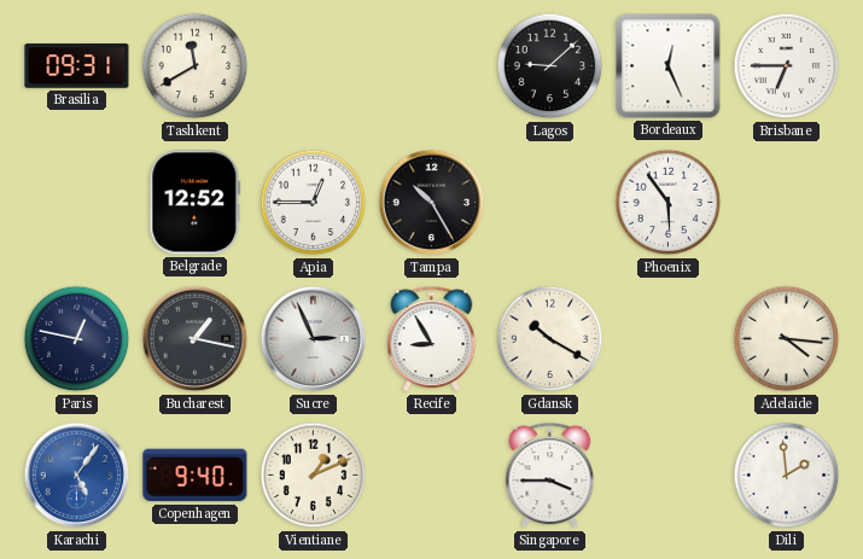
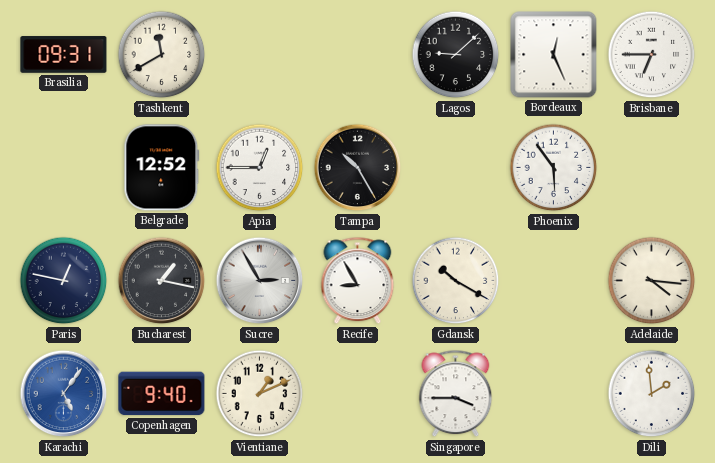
Sucre: 2:56 -> 2:55
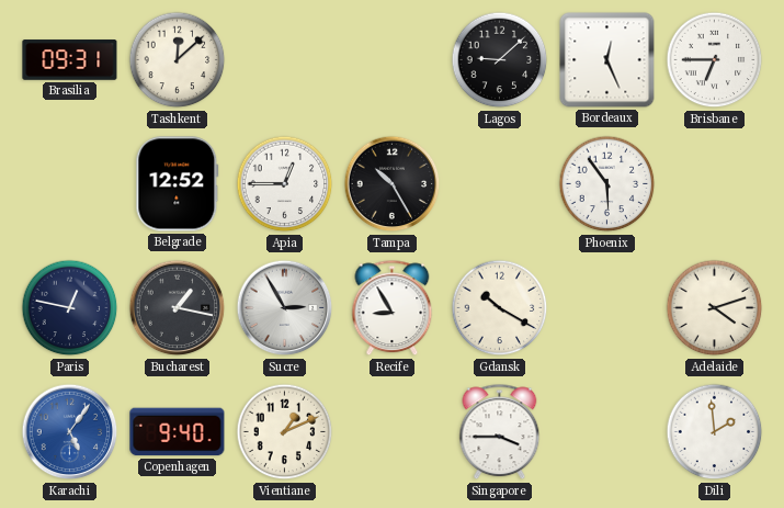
Tashkent: 11:40 -> 12:08
Adelaide: 4:16 -> 4:12
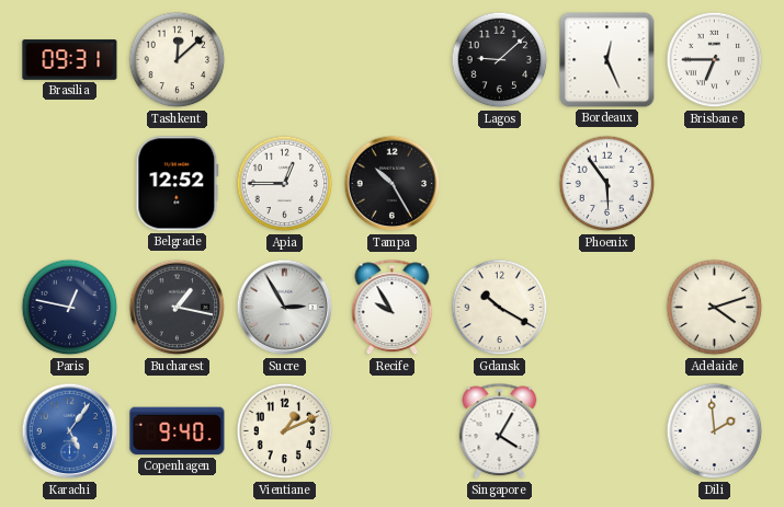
Recife: 8:55 -> 9:55
Singapore: 3:45 -> 4:05
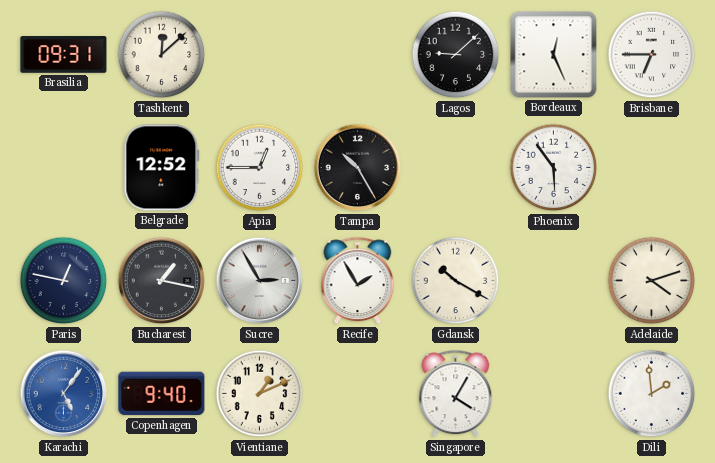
Recife: 9:55 -> 1:55
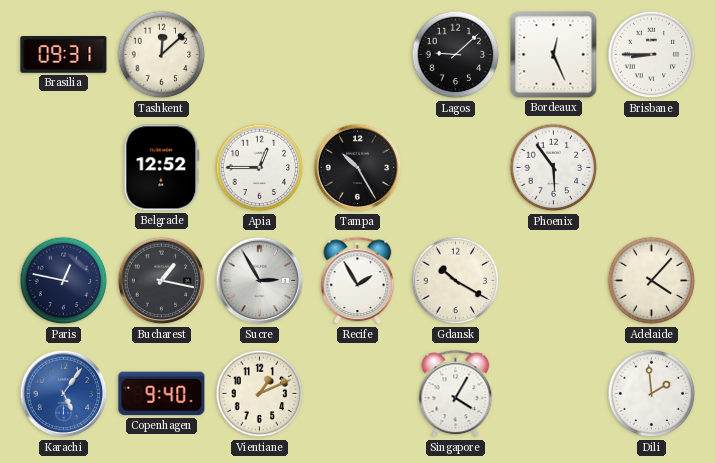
Brisbane: 6:45 -> 8:45
Adelaide: 4:12 -> 4:07
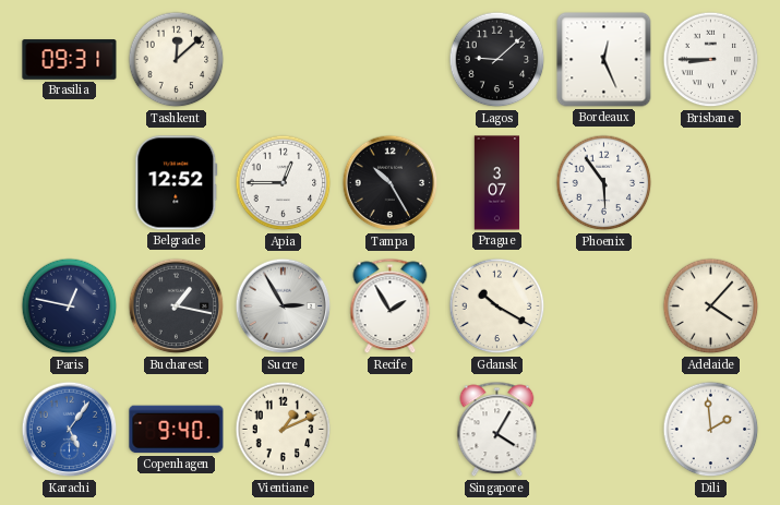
Prague: none -> 3:07
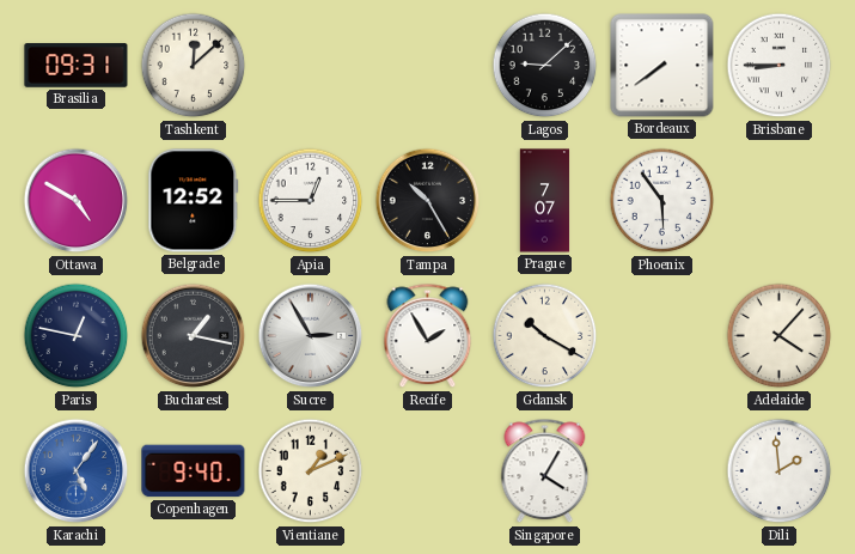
Bordeaux: 12:26 -> 7:39
Ottawa: none -> 4:50
Prague: 3:07 -> 7:07
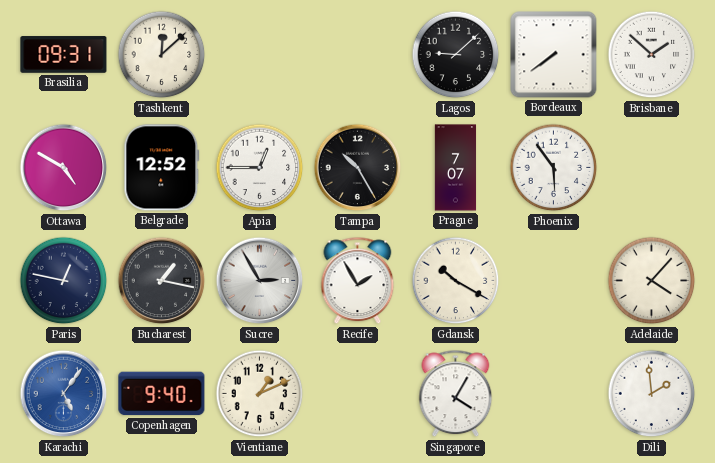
Brisbane: 8:45 -> 1:52
